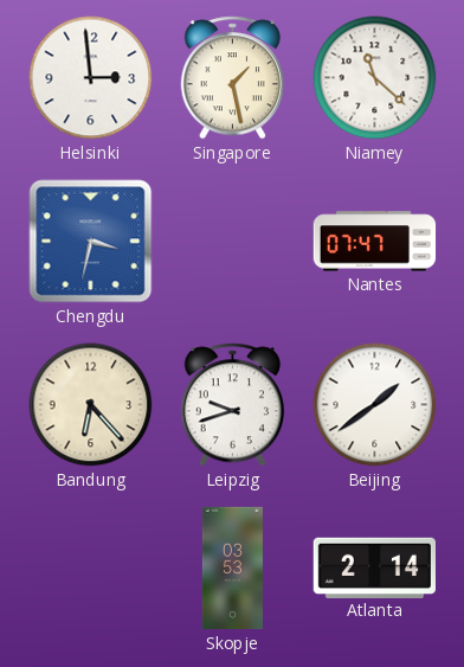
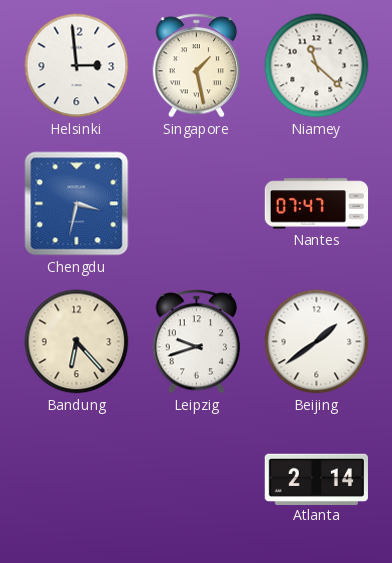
Skopje: 03:53 -> none
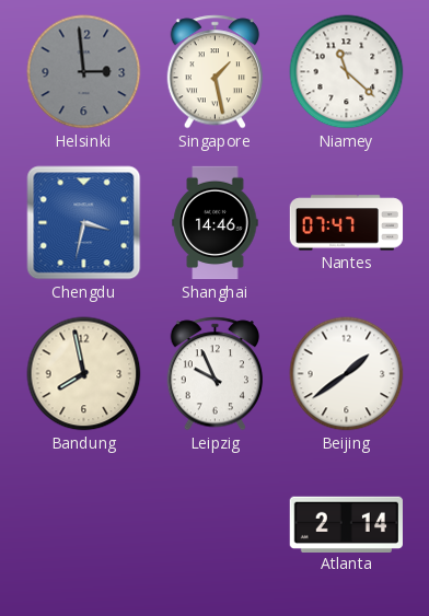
Helsinki dial: white -> grey
Shanghai: none -> 14:46
Bandung: 6:23 -> 7:58
Leipzig: 9:42 -> 9:56
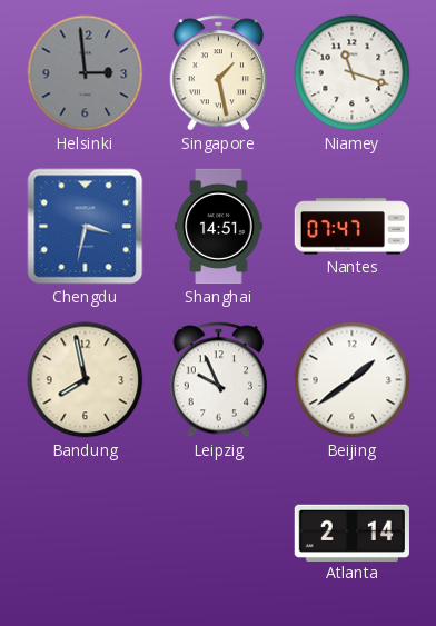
Niamey: 11:22 -> 11:18
Shanghai: 14:46 -> 14:51
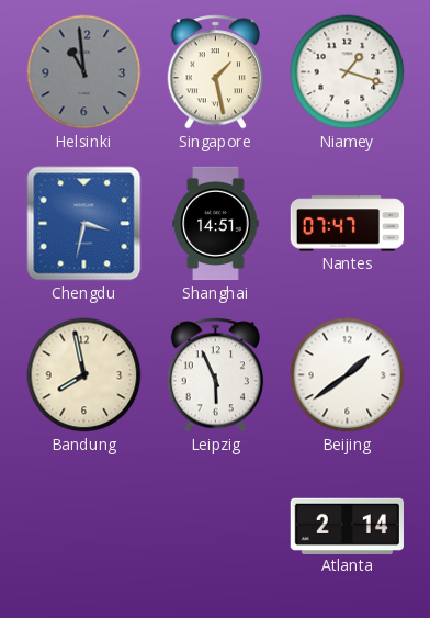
Helsinki: 2:59 -> 10:59
Niamey: 11:18 -> 1:18
Leipzig: 9:56 -> 5:56
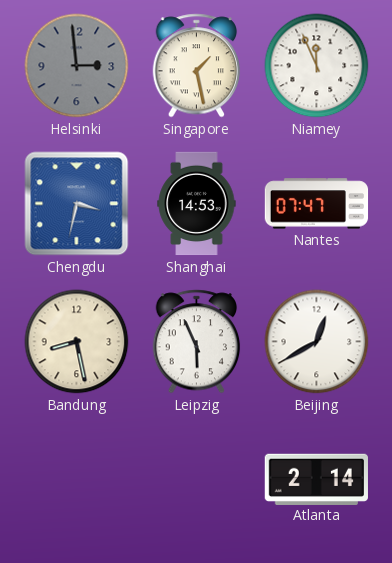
Helsinki: 10:59 -> 2:59
Niamey: 1:18 -> 11:56
Shanghai: 14:51 -> 14:53
Bandung: 7:58 -> 8:28
Beijing: 1:39 -> 12:40
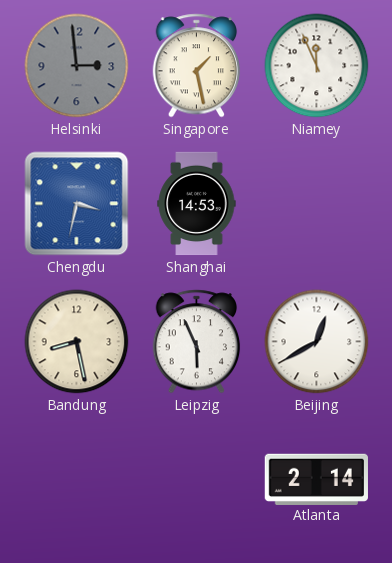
Nantes: 07:47 -> none
